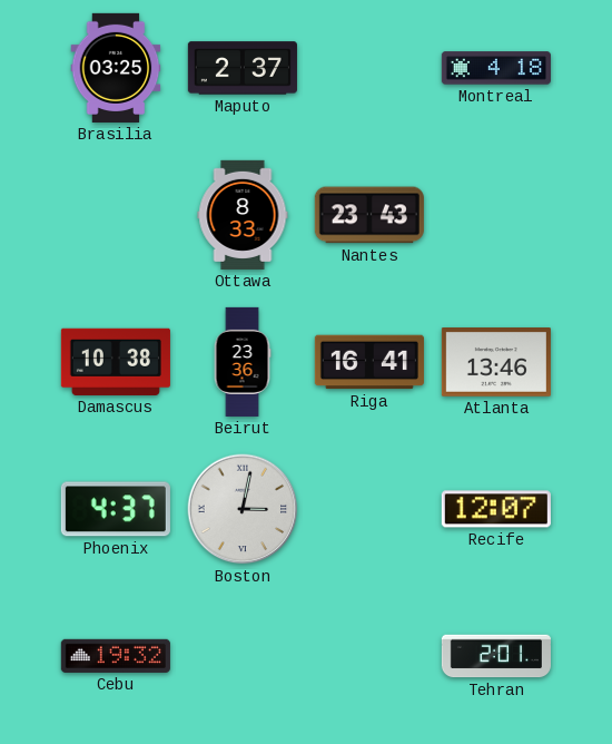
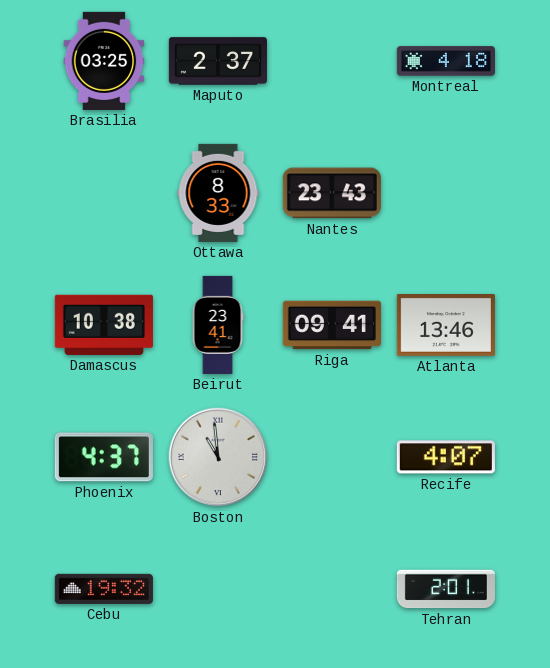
Beirut: 23:36 -> 23:41
Riga: 16:41 -> 09:41
Boston: 3:02 -> 10:59
Recife: 12:07 -> 4:07
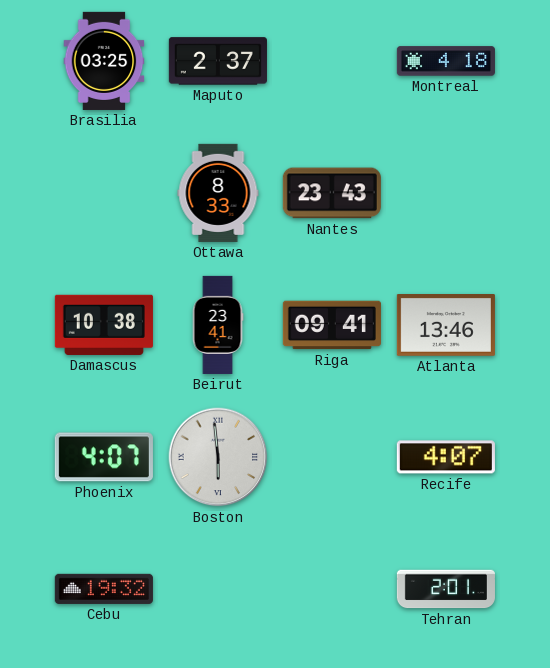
Phoenix: 4:37 -> 4:07
Boston: 10:59 -> 5:59
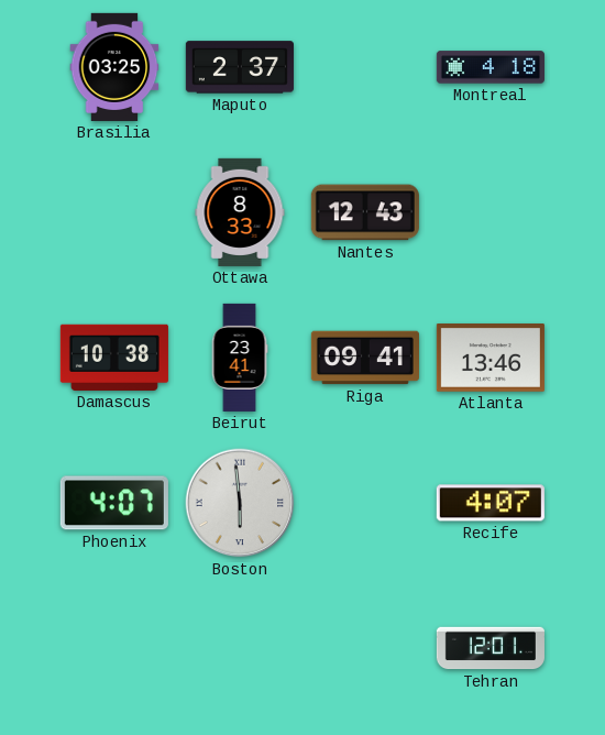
Nantes: 23:43 -> 12:43
Cebu: 19:32 -> none
Tehran: 2:01 -> 12:01
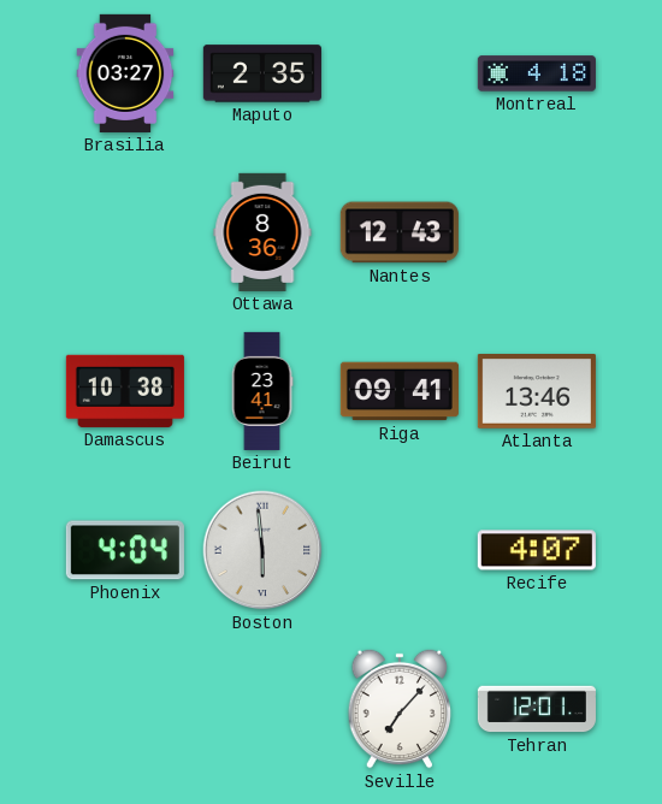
Brasilia: 03:25 -> 03:27
Maputo: 2:37 -> 2:35
Ottawa: 8:33 -> 8:36
Phoenix: 4:07 -> 4:04
Seville: none -> 7:07
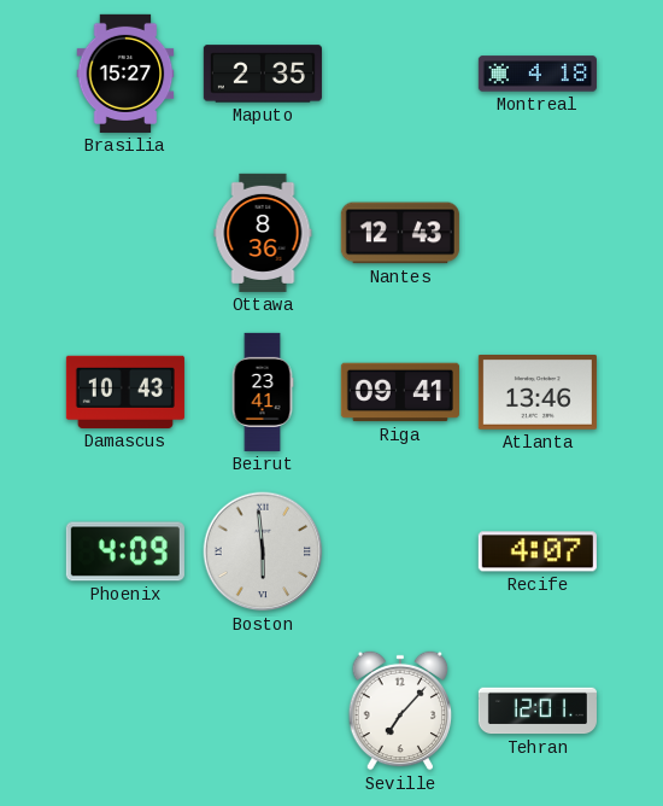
Brasilia: 03:27 -> 15:27
Damascus: 10:38 -> 10:43
Phoenix: 4:04 -> 4:09
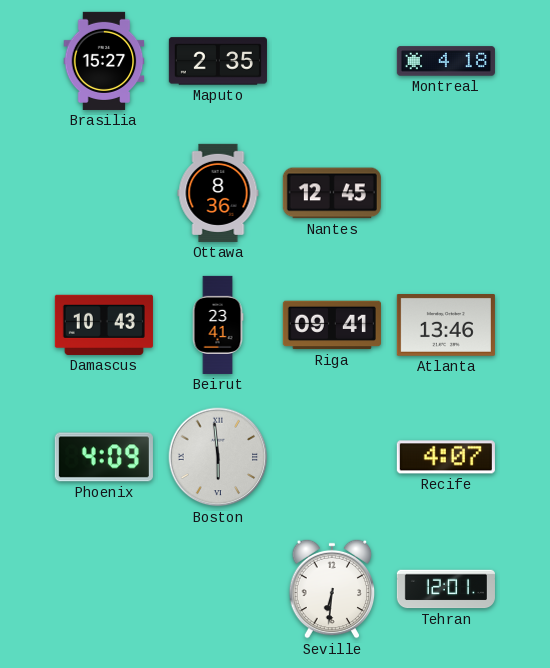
Nantes: 12:43 -> 12:45
Seville: 7:07 -> 6:31
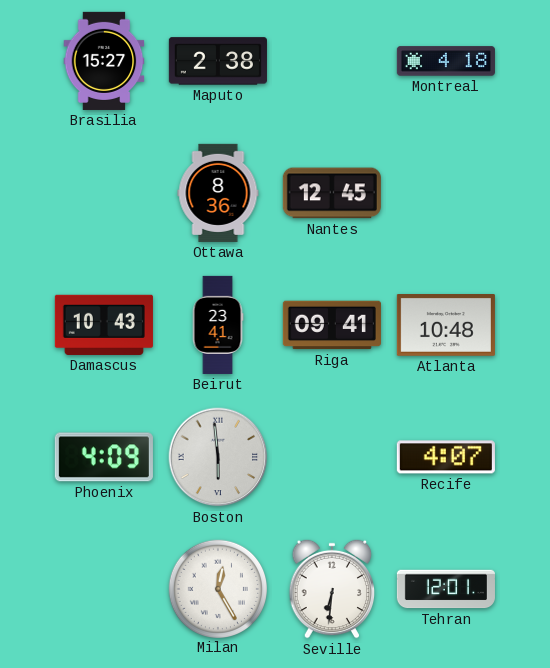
Maputo: 2:35 -> 2:38
Atlanta: 13:46 -> 10:48
Milan: none -> 12:25
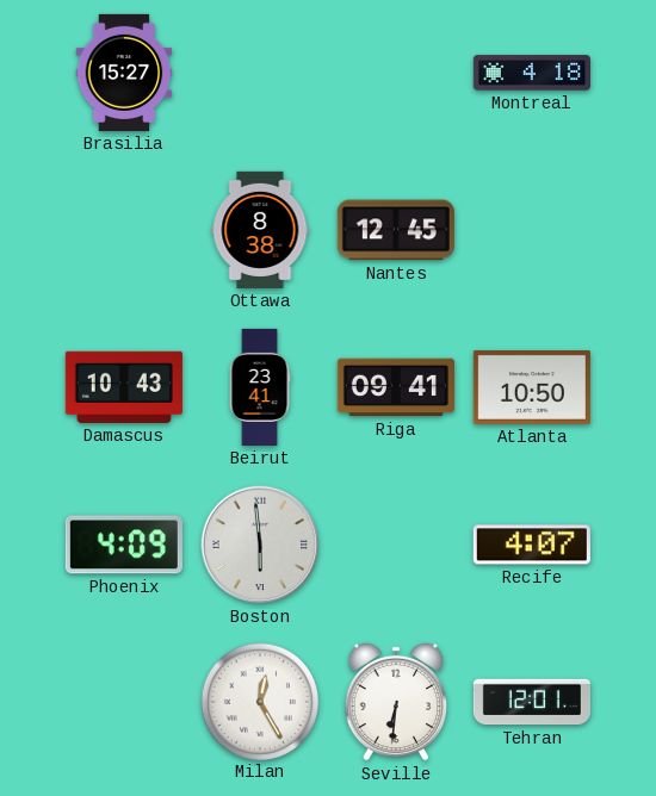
Maputo: 2:38 -> none
Ottawa: 8:36 -> 8:38
Atlanta: 10:48 -> 10:50
